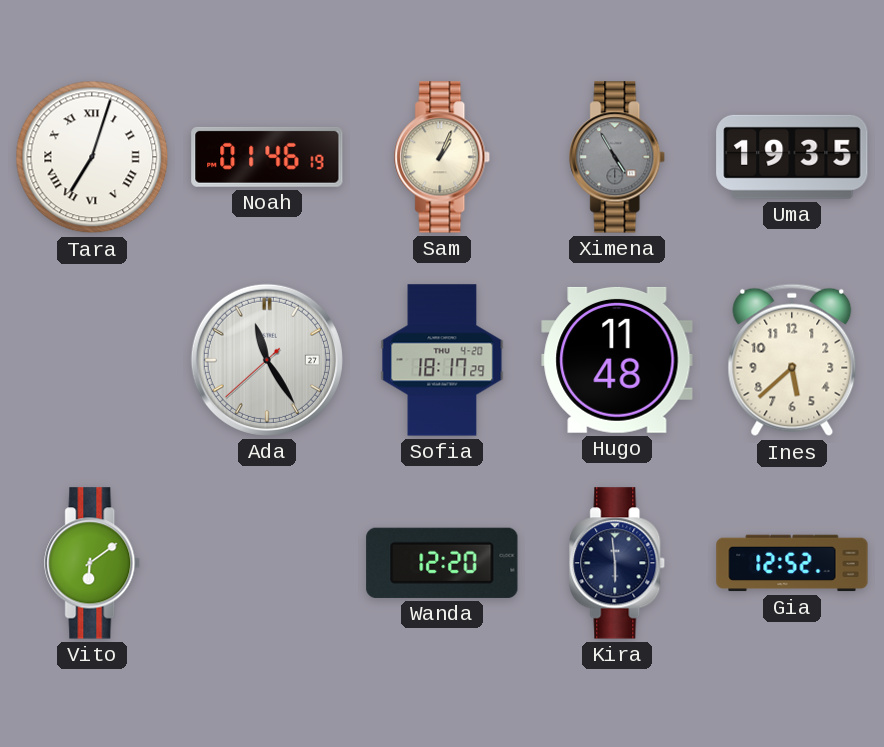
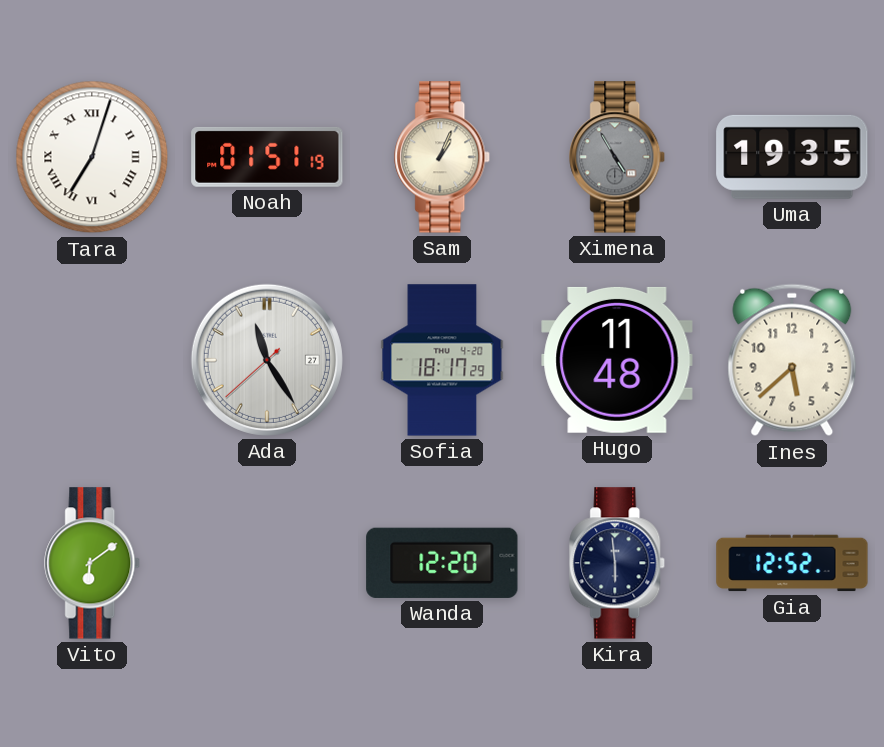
Noah: 01:46 -> 01:51
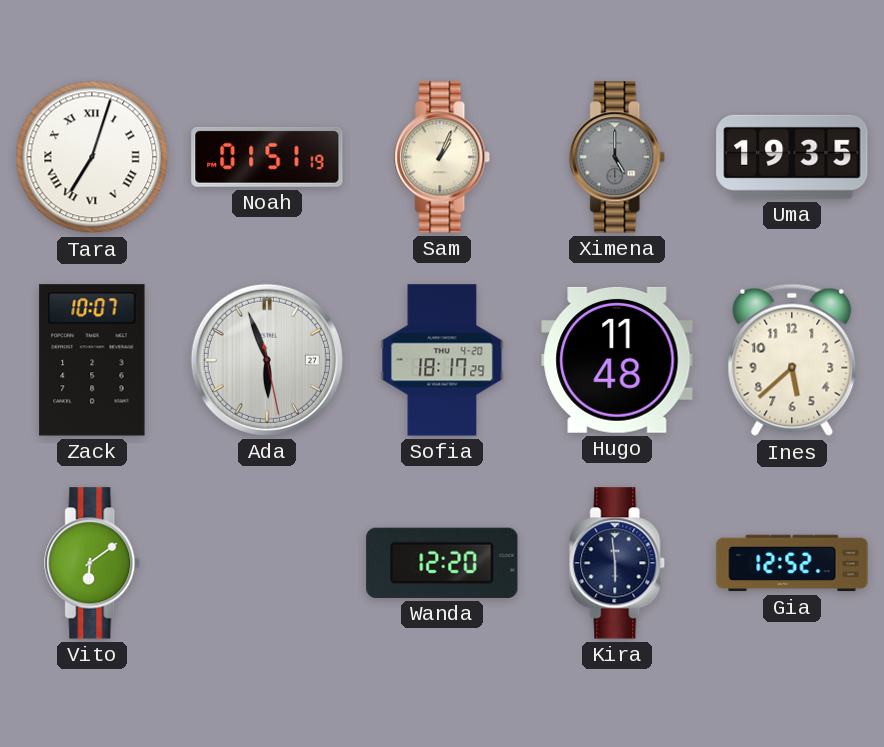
Ximena: 4:55 -> 5:00
Zack: none -> 10:07
Ada: 11:24 -> 5:56
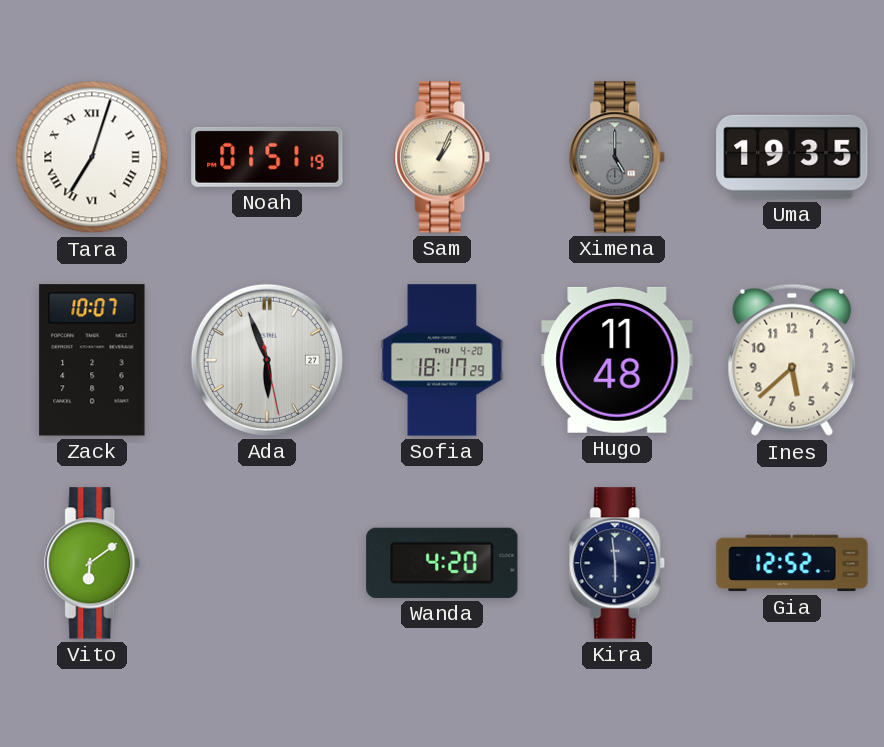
Wanda: 12:20 -> 4:20
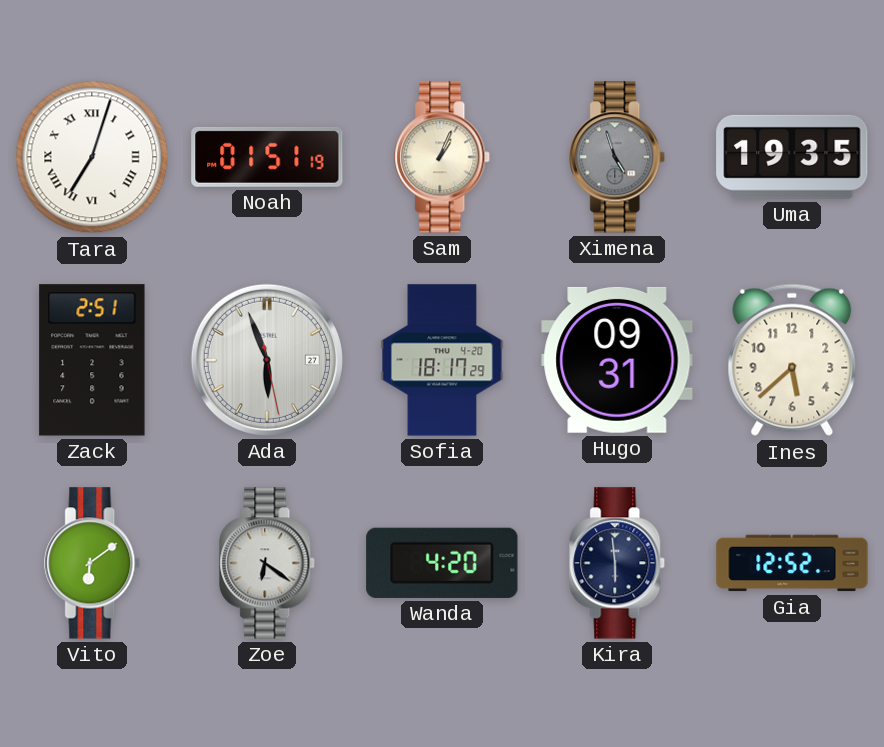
Ximena: 5:00 -> 4:57
Zack: 10:07 -> 2:51
Hugo: 11:48 -> 09:31
Zoe: none -> 6:21
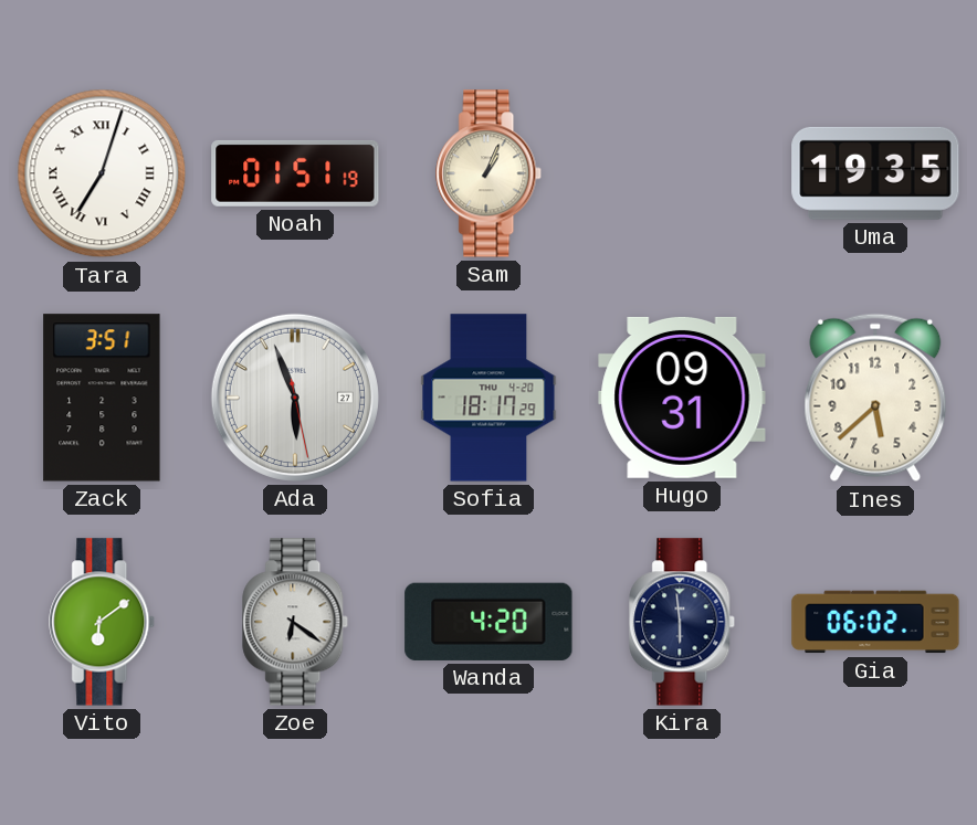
Ximena: 4:57 -> none
Zack: 2:51 -> 3:51
Gia: 12:52 -> 06:02
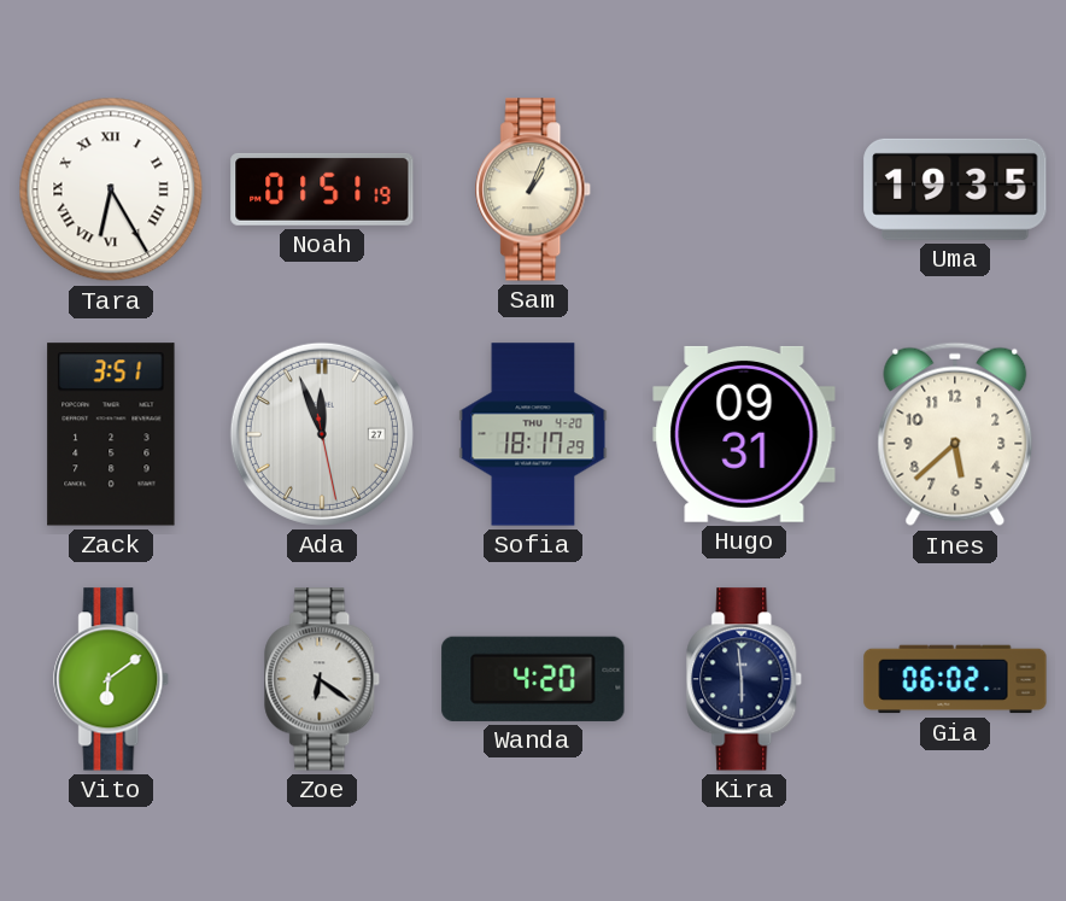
Tara: 7:03 -> 6:25
Ada: 5:56 -> 11:56
